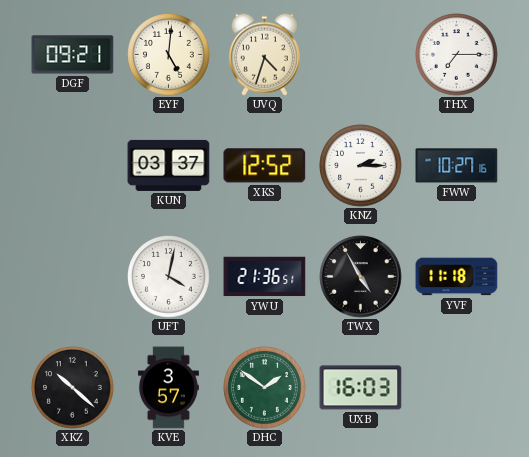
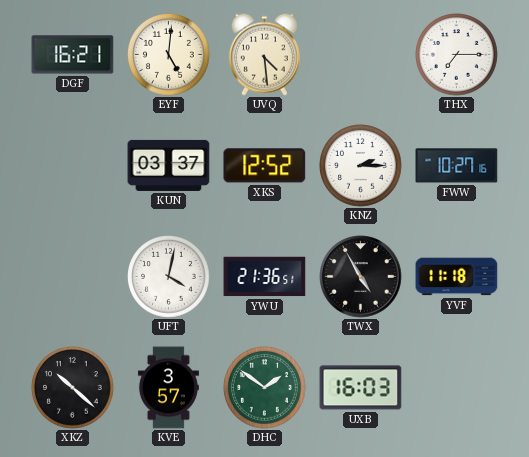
DGF: 09:21 -> 16:21
UVQ: 4:33 -> 4:29
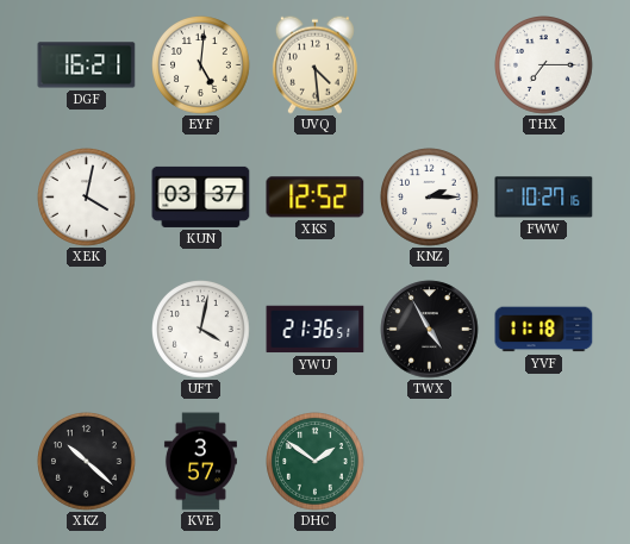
XEK: none -> 4:02
UXB: 16:03 -> none
